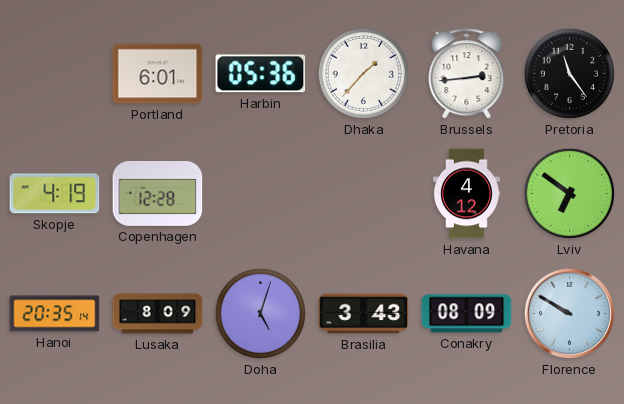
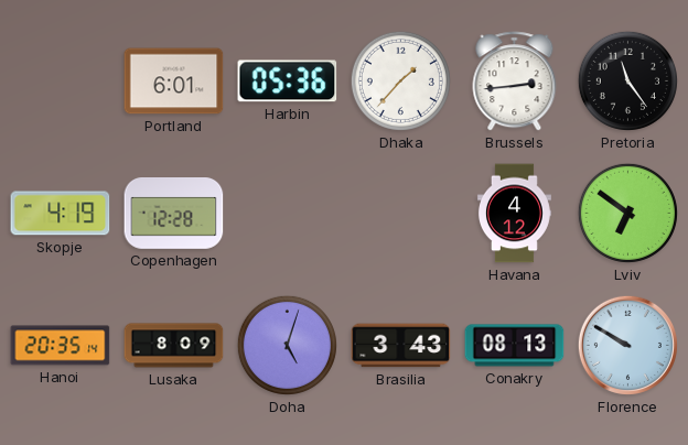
Conakry: 08:09 -> 08:13
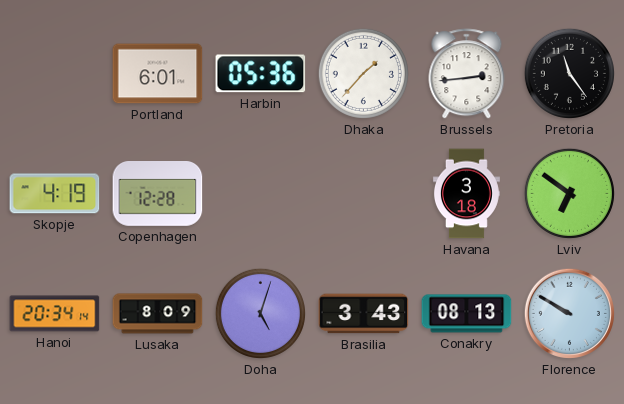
Havana: 4:12 -> 3:18
Hanoi: 20:35 -> 20:34
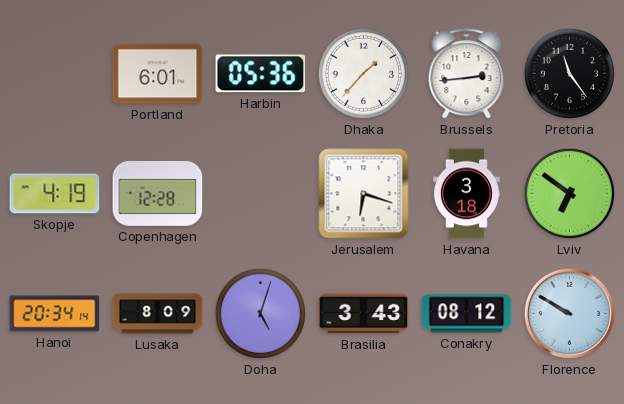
Jerusalem: none -> 6:18
Conakry: 08:13 -> 08:12
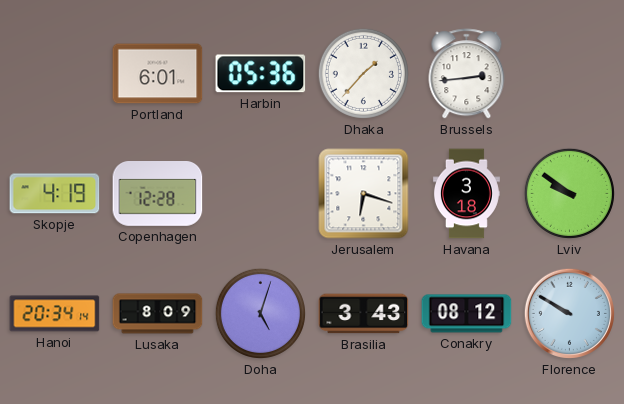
Pretoria: 11:24 -> none
Lviv: 6:51 -> 9:51
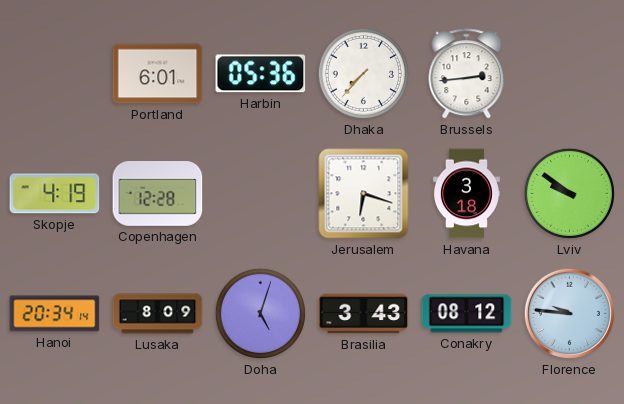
Dhaka: 1:37 -> 7:37
Florence: 9:50 -> 9:46
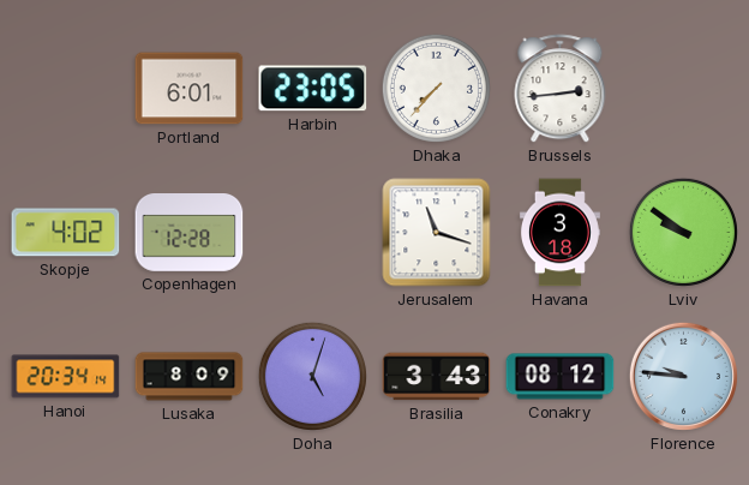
Harbin: 05:36 -> 23:05
Skopje: 4:19 -> 4:02
Jerusalem: 6:18 -> 11:18
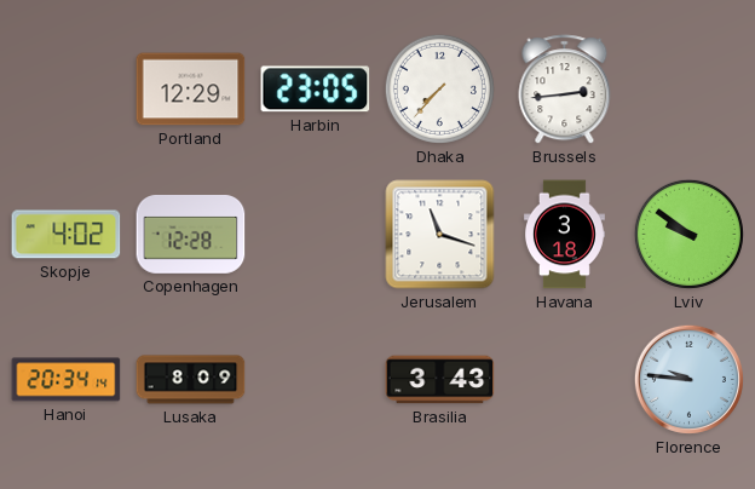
Portland: 6:01 -> 12:29
Doha: 5:03 -> none
Conakry: 08:12 -> none
